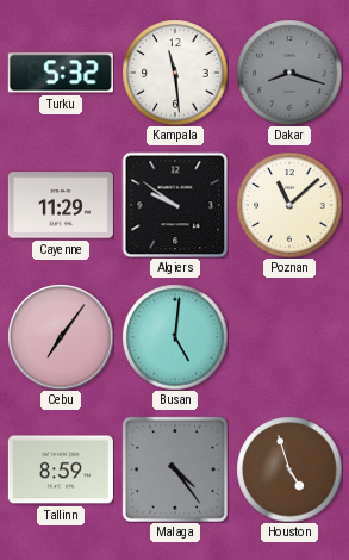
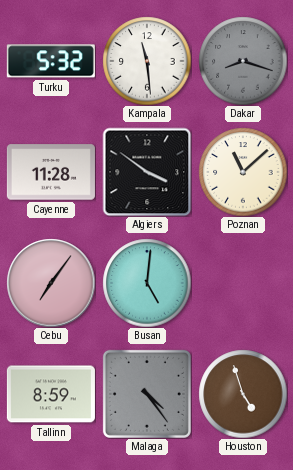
Cayenne: 11:29 -> 11:28
Algiers: 9:51 -> 3:51
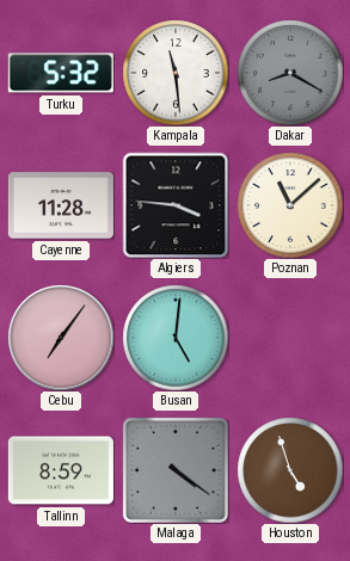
Dakar: 8:18 -> 8:20
Algiers: 3:51 -> 3:46
Malaga: 4:24 -> 4:21
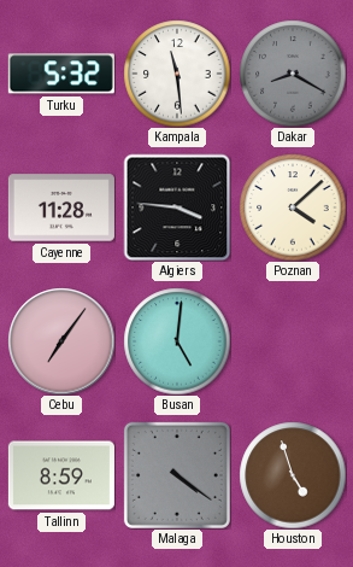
Poznan: 11:08 -> 4:08
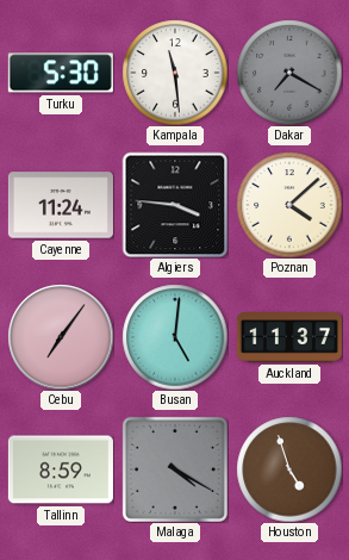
Turku: 5:32 -> 5:30
Dakar: 8:20 -> 7:20
Cayenne: 11:28 -> 11:24
Auckland: none -> 11:37
Malaga: 4:21 -> 4:20
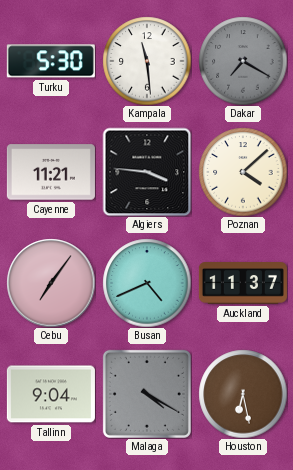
Cayenne: 11:24 -> 11:21
Busan: 5:01 -> 4:41
Tallinn: 8:59 -> 9:04
Houston: 4:57 -> 6:28
